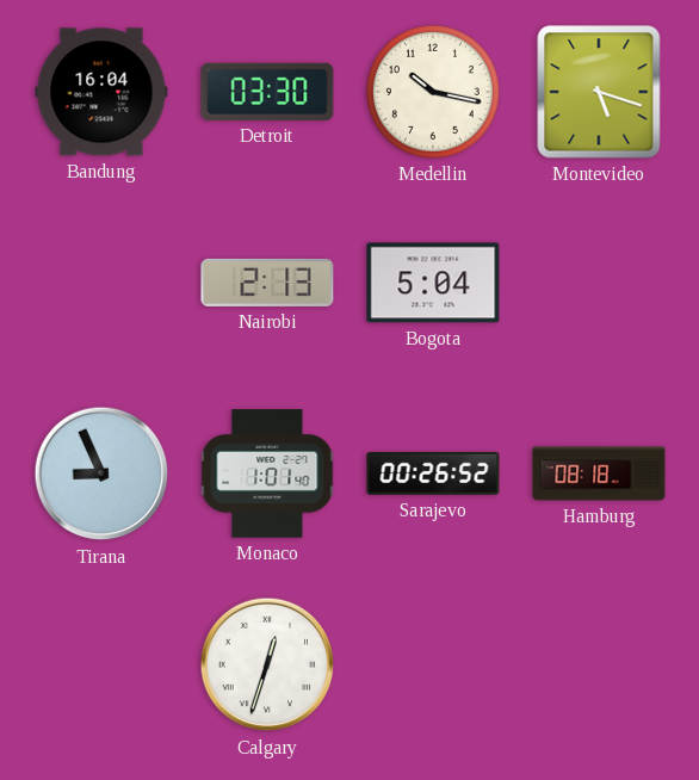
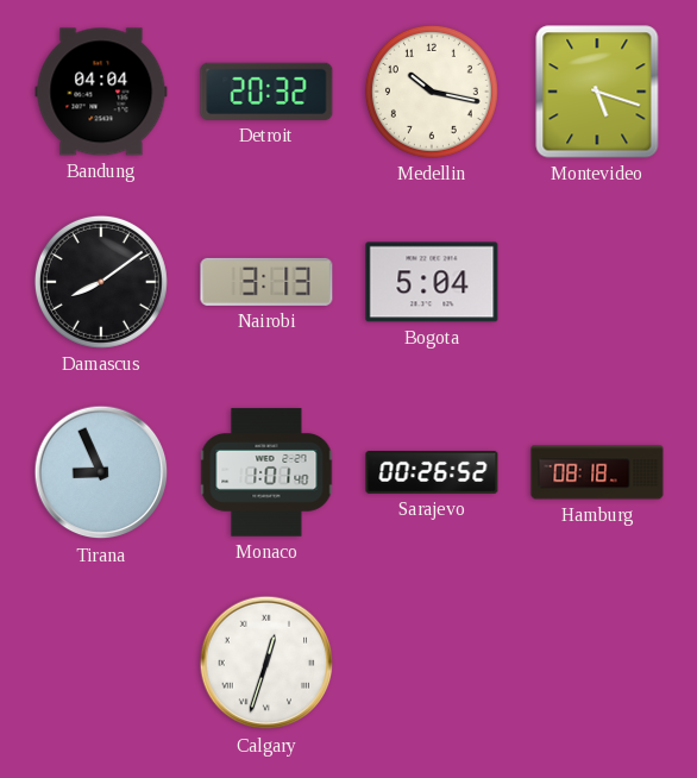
Bandung: 16:04 -> 04:04
Detroit: 03:30 -> 20:32
Damascus: none -> 8:09
Nairobi: 2:13 -> 3:13
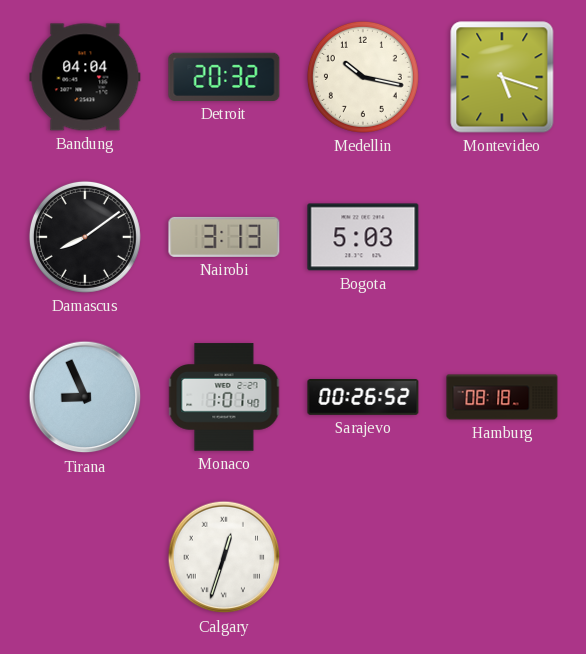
Bogota: 5:04 -> 5:03
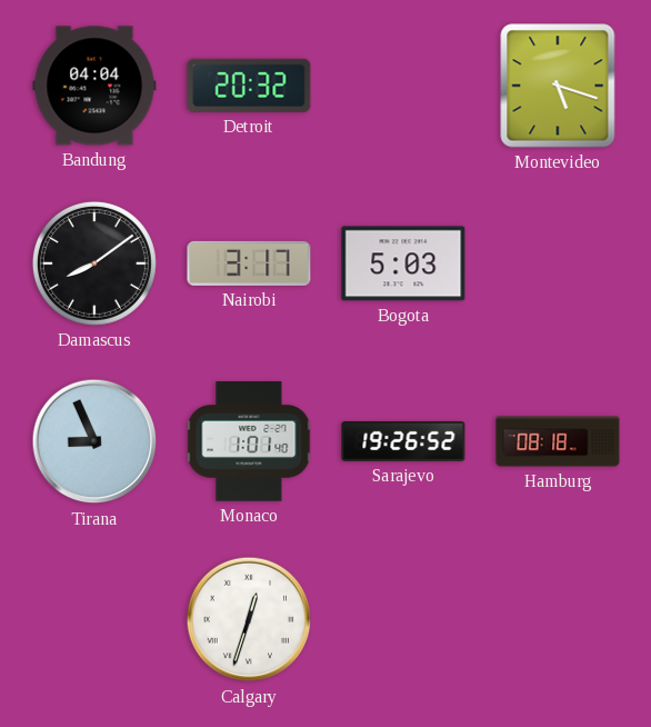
Medellin: 10:17 -> none
Nairobi: 3:13 -> 3:17
Sarajevo: 00:26 -> 19:26
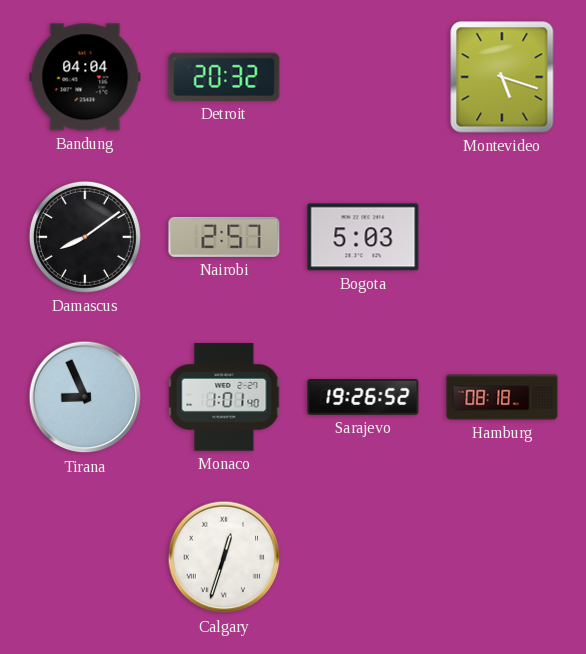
Nairobi: 3:17 -> 2:57
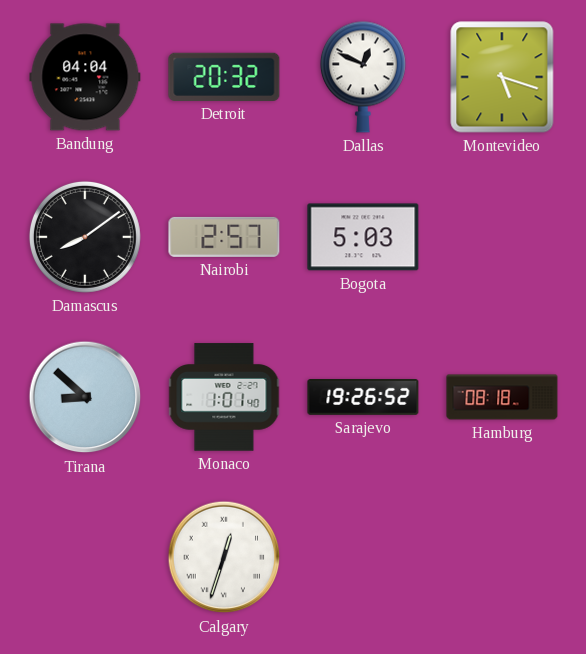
Dallas: none -> 12:49
Tirana: 8:56 -> 8:52
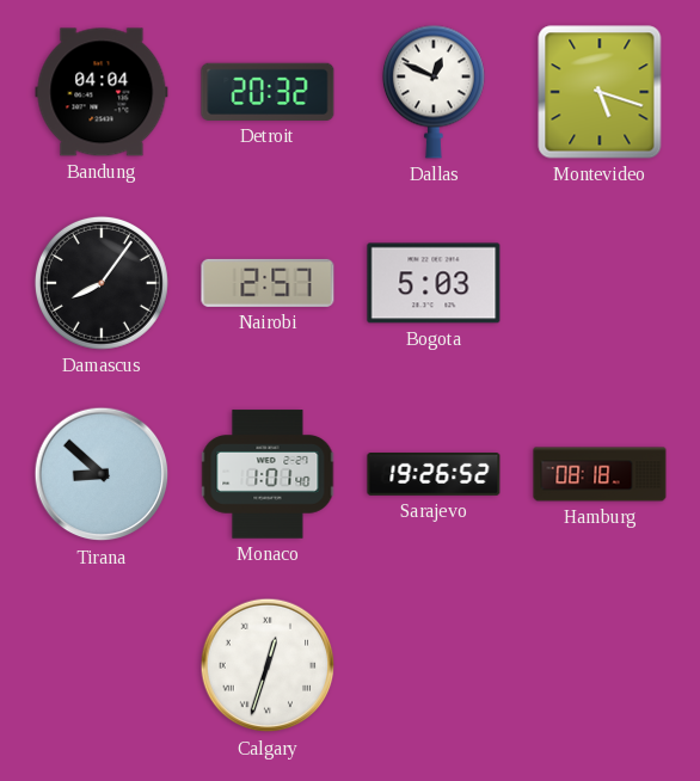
Damascus: 8:09 -> 8:06
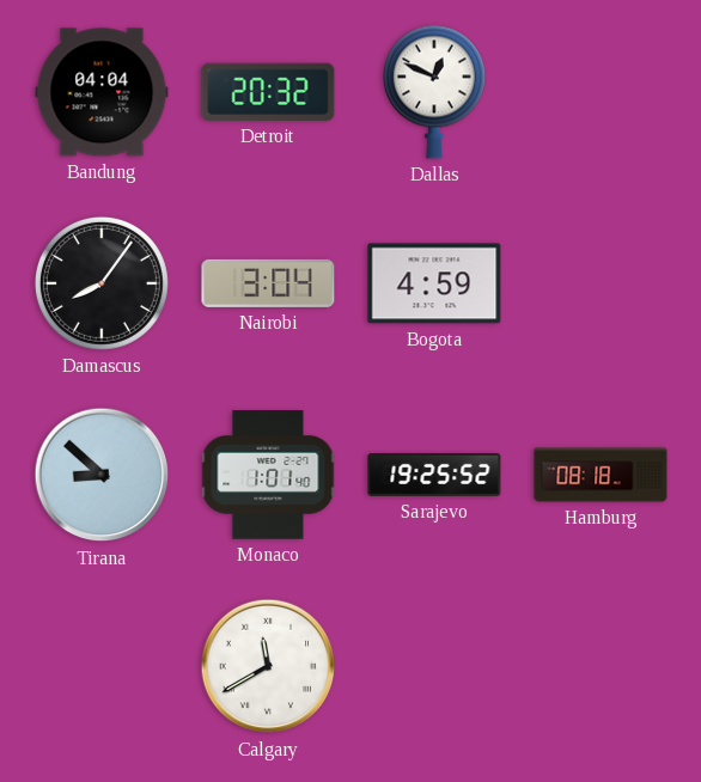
Montevideo: 5:18 -> none
Nairobi: 2:57 -> 3:04
Bogota: 5:03 -> 4:59
Sarajevo: 19:26 -> 19:25
Calgary: 12:33 -> 11:40
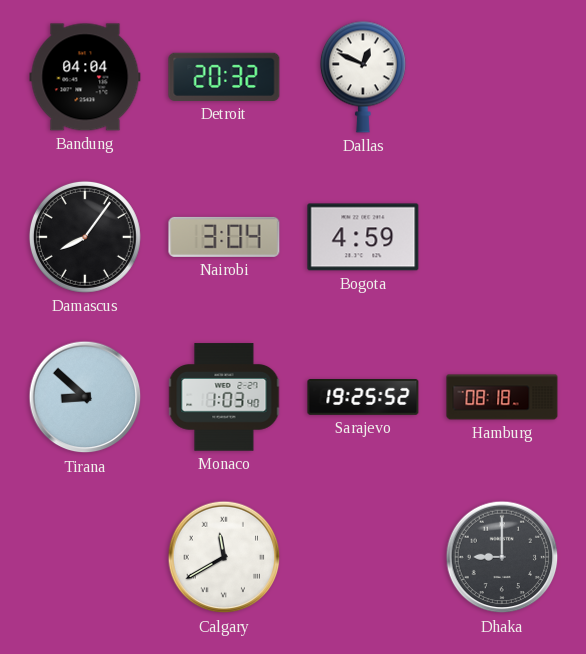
Monaco: 1:01 -> 1:03
Dhaka: none -> 9:00
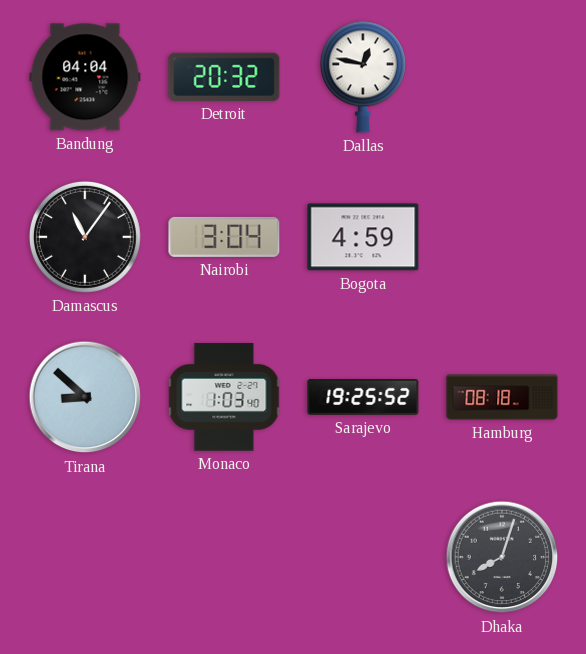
Dallas: 12:49 -> 12:47
Damascus: 8:06 -> 11:06
Calgary: 11:40 -> none
Dhaka: 9:00 -> 8:03
